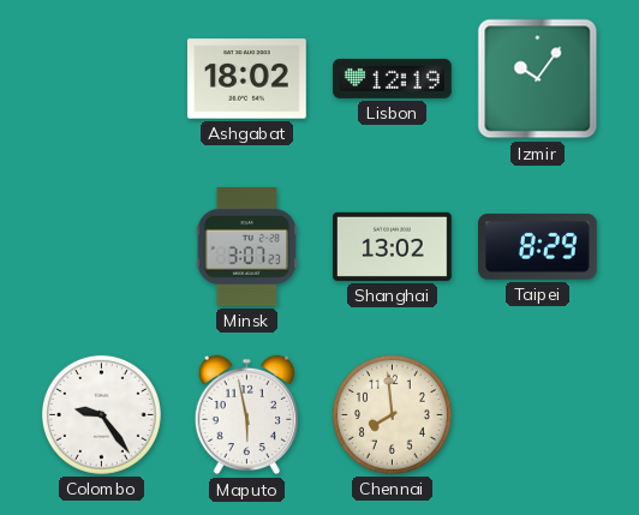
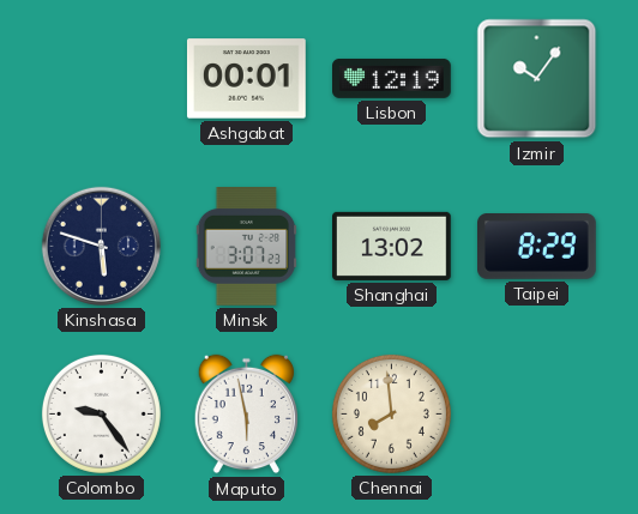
Ashgabat: 18:02 -> 00:01
Kinshasa: none -> 5:48
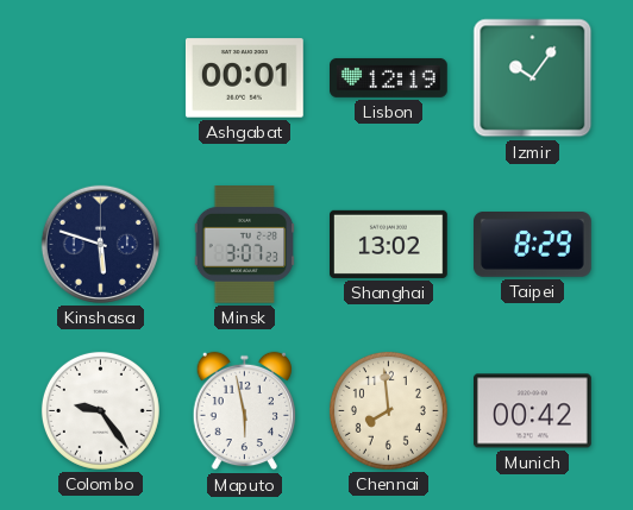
Munich: none -> 00:42
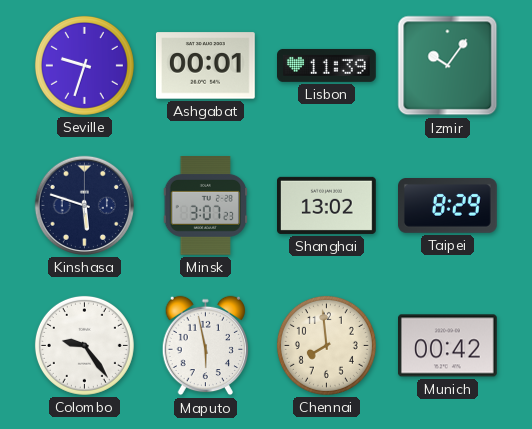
Seville: none -> 9:33
Lisbon: 12:19 -> 11:39
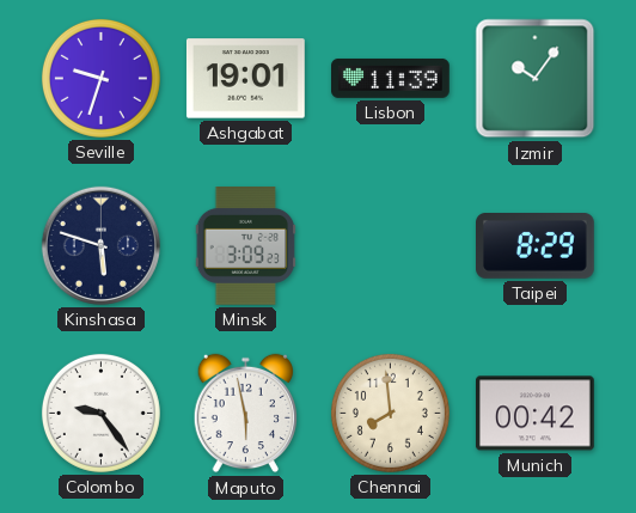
Ashgabat: 00:01 -> 19:01
Minsk: 3:07 -> 3:09
Shanghai: 13:02 -> none
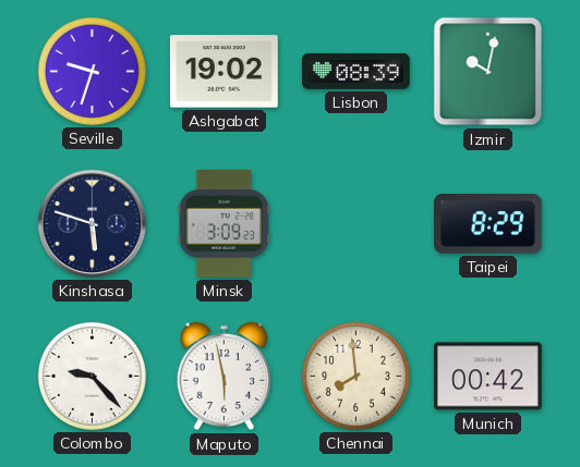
Ashgabat: 19:01 -> 19:02
Lisbon: 11:39 -> 08:39
Izmir: 10:06 -> 10:02
Colombo: 9:24 -> 9:23
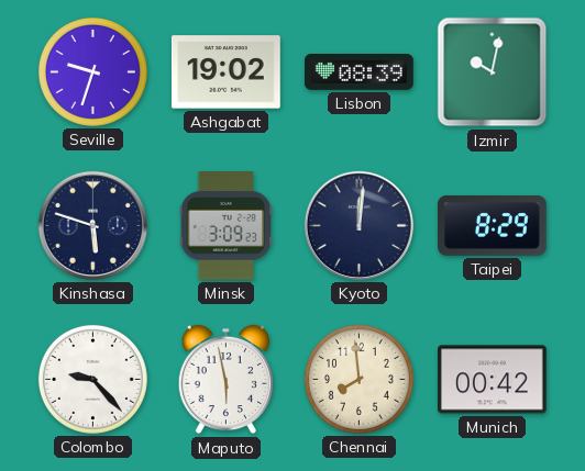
Kyoto: none -> 12:01
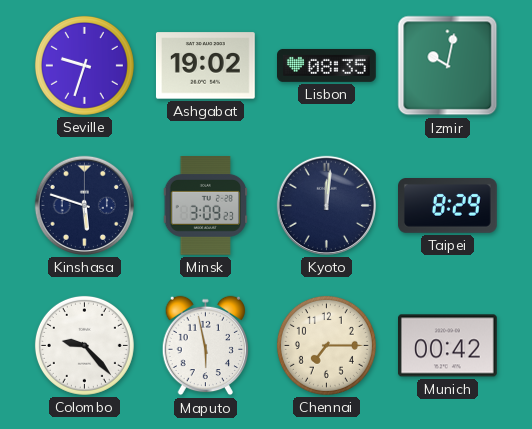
Lisbon: 08:39 -> 08:35
Chennai: 7:59 -> 7:15
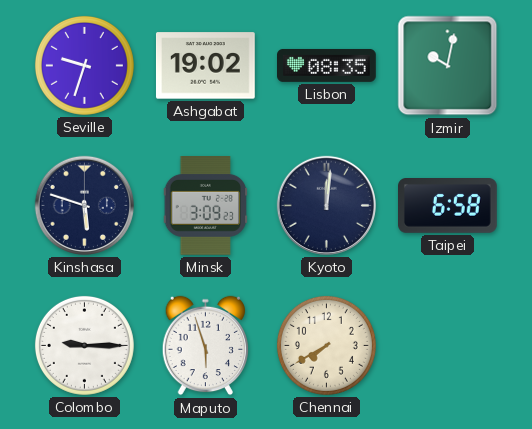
Taipei: 8:29 -> 6:58
Colombo: 9:23 -> 9:15
Maputo: 5:58 -> 5:57
Chennai: 7:15 -> 7:40
Munich: 00:42 -> none
